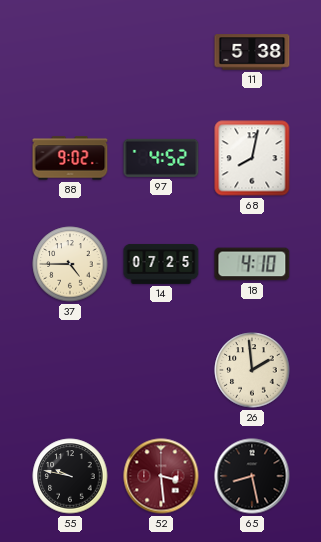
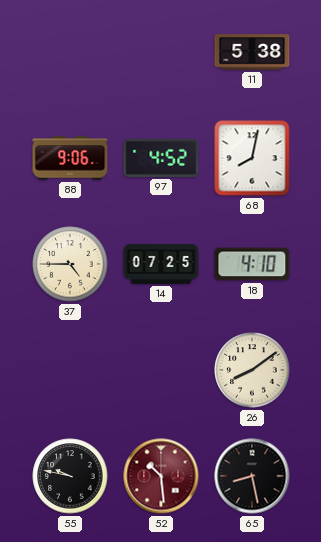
88: 9:02 -> 9:06
26: 1:59 -> 8:09
52: 3:29 -> 10:29
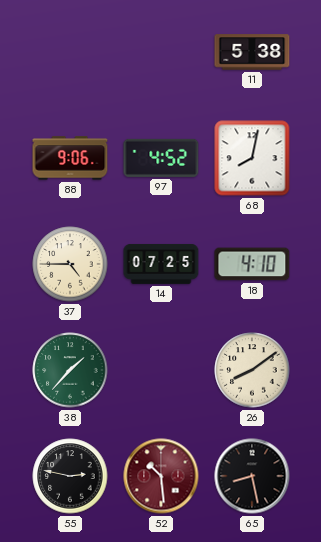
38: none -> 1:37
55: 9:47 -> 2:47
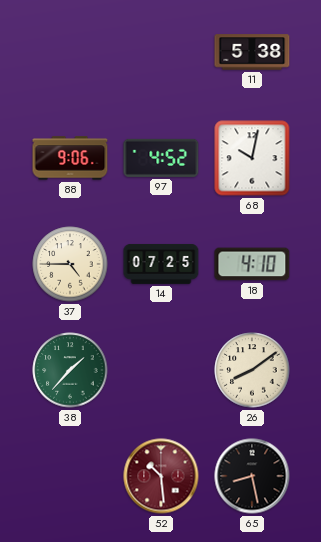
68: 8:02 -> 10:02
55: 2:47 -> none
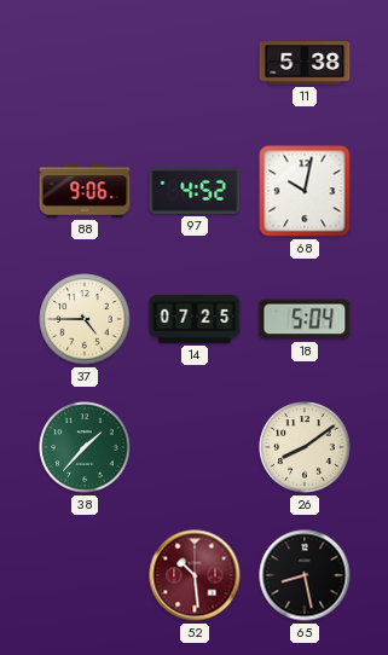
18: 4:10 -> 5:04
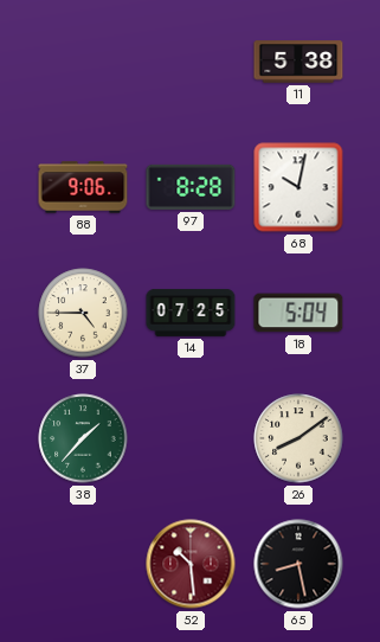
97: 4:52 -> 8:28
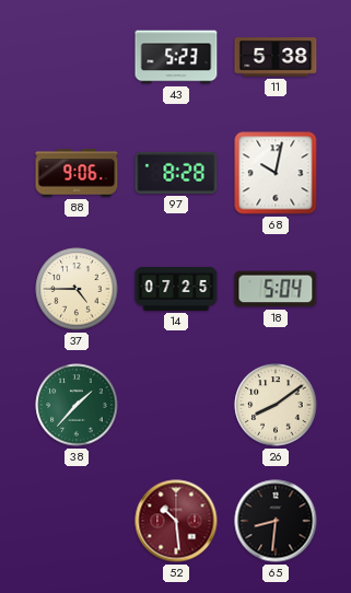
43: none -> 5:23
65: 8:28 -> 8:31
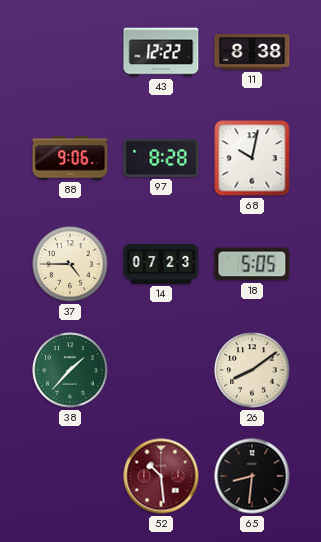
43: 5:23 -> 12:22
11: 5:38 -> 8:38
14: 07:25 -> 07:23
18: 5:04 -> 5:05
